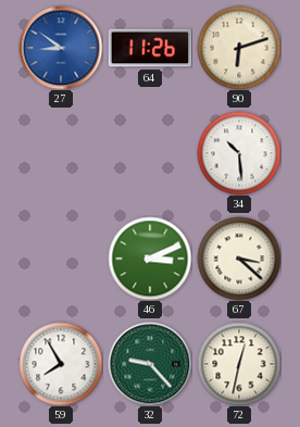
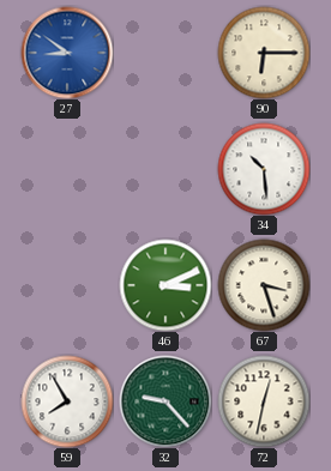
64: 11:26 -> none
90: 6:12 -> 6:15
67: 3:22 -> 3:27
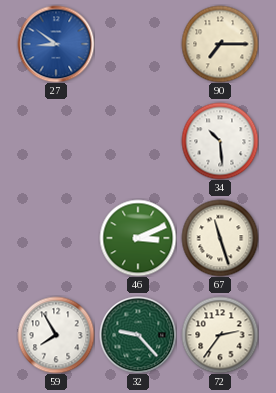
90: 6:15 -> 7:15
67: 3:27 -> 11:27
72: 12:32 -> 2:36
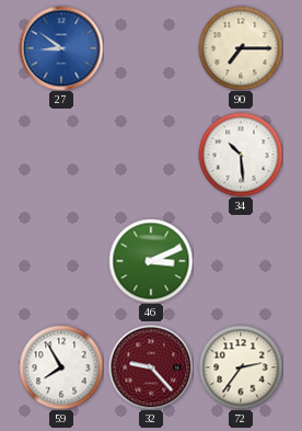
67: 11:27 -> none
32 dial: green -> burgundy
